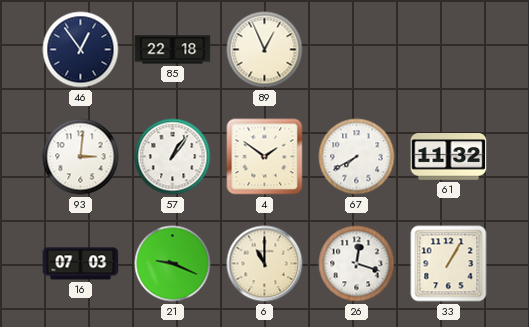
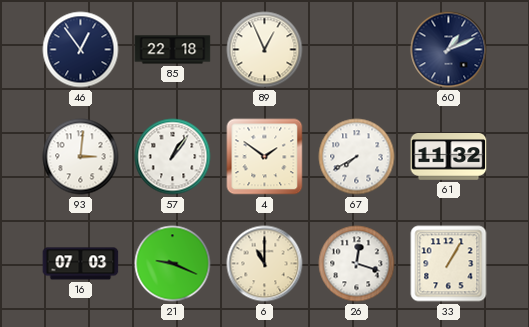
60: none -> 1:11
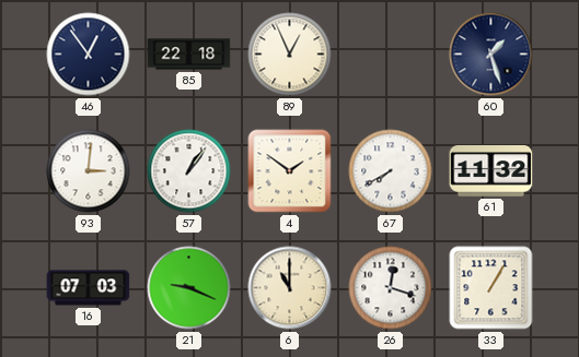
60: 1:11 -> 1:27
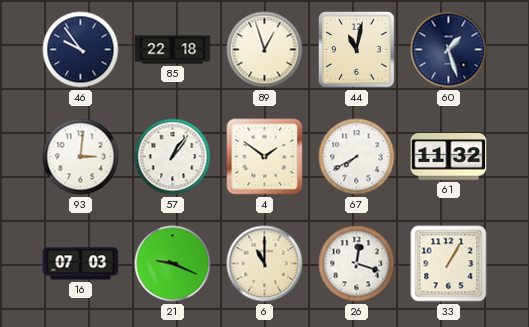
46: 12:54 -> 9:54
89: 12:56 -> 12:57
44: none -> 11:02
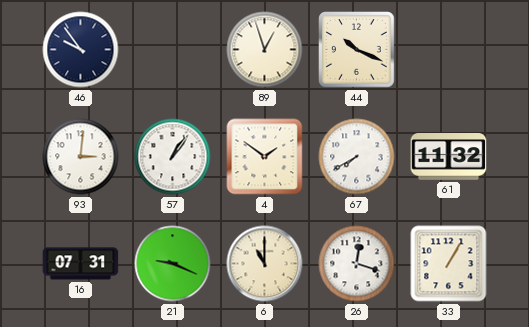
85: 22:18 -> none
44: 11:02 -> 10:19
60: 1:27 -> none
16: 07:03 -> 07:31
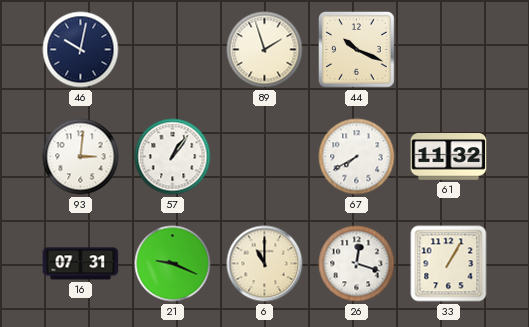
46: 9:54 -> 10:02
89: 12:57 -> 1:57
4: 1:51 -> none
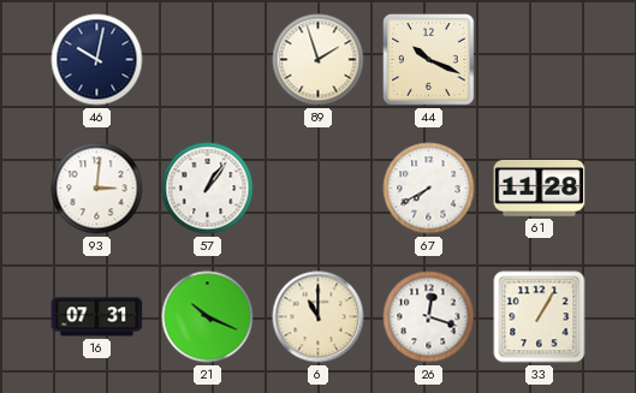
61: 11:32 -> 11:28
21: 9:19 -> 10:19
